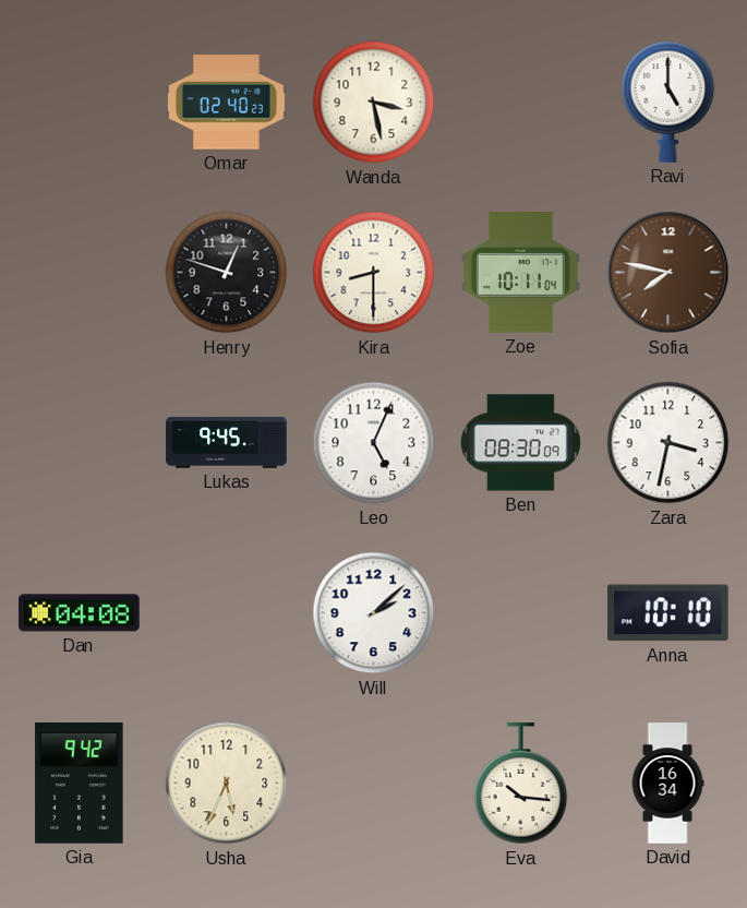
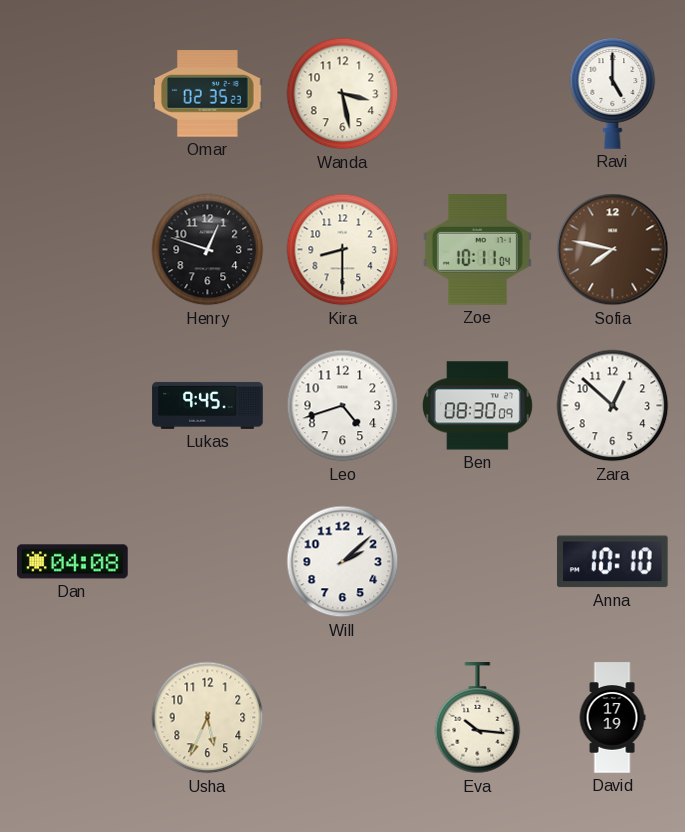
Omar: 02:40 -> 02:35
Leo: 5:04 -> 4:42
Zara: 3:32 -> 12:52
Gia: 9:42 -> none
David: 16:34 -> 17:19
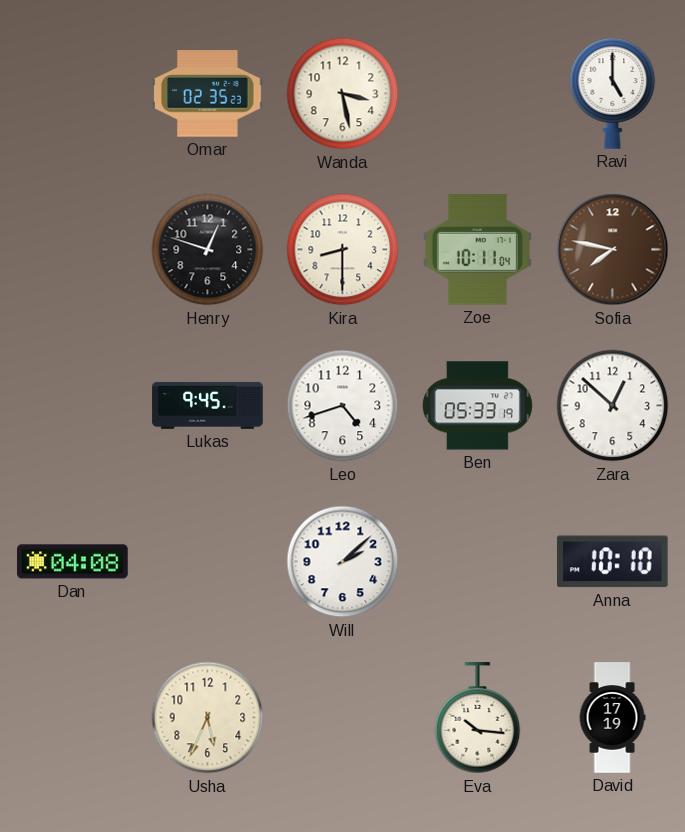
Ben: 08:30 -> 05:33
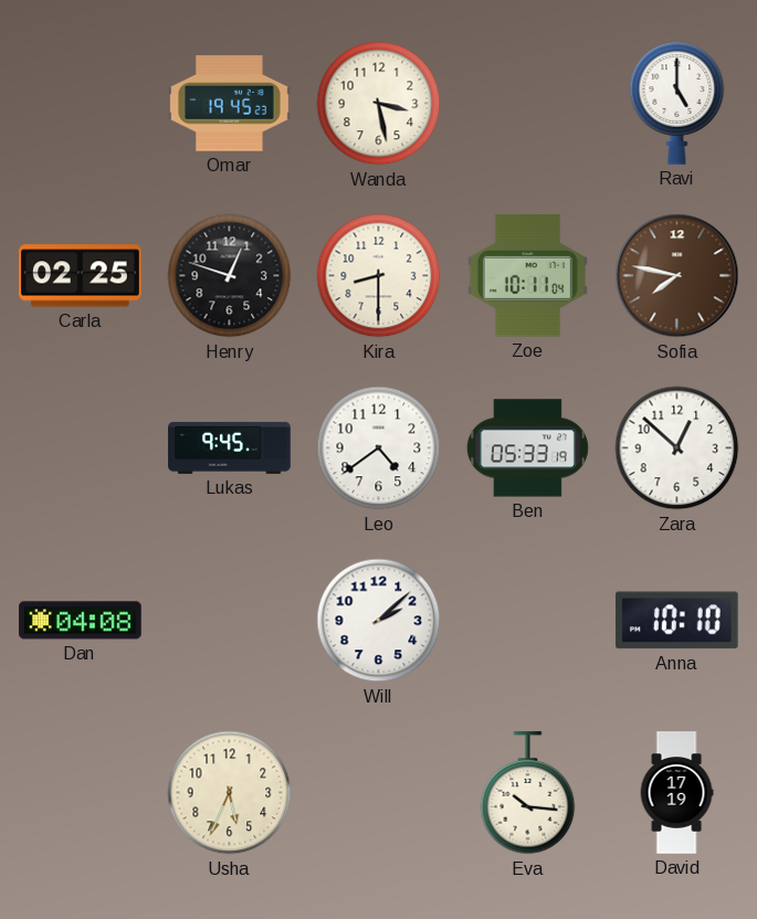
Omar: 02:35 -> 19:45
Carla: none -> 02:25
Leo: 4:42 -> 4:39
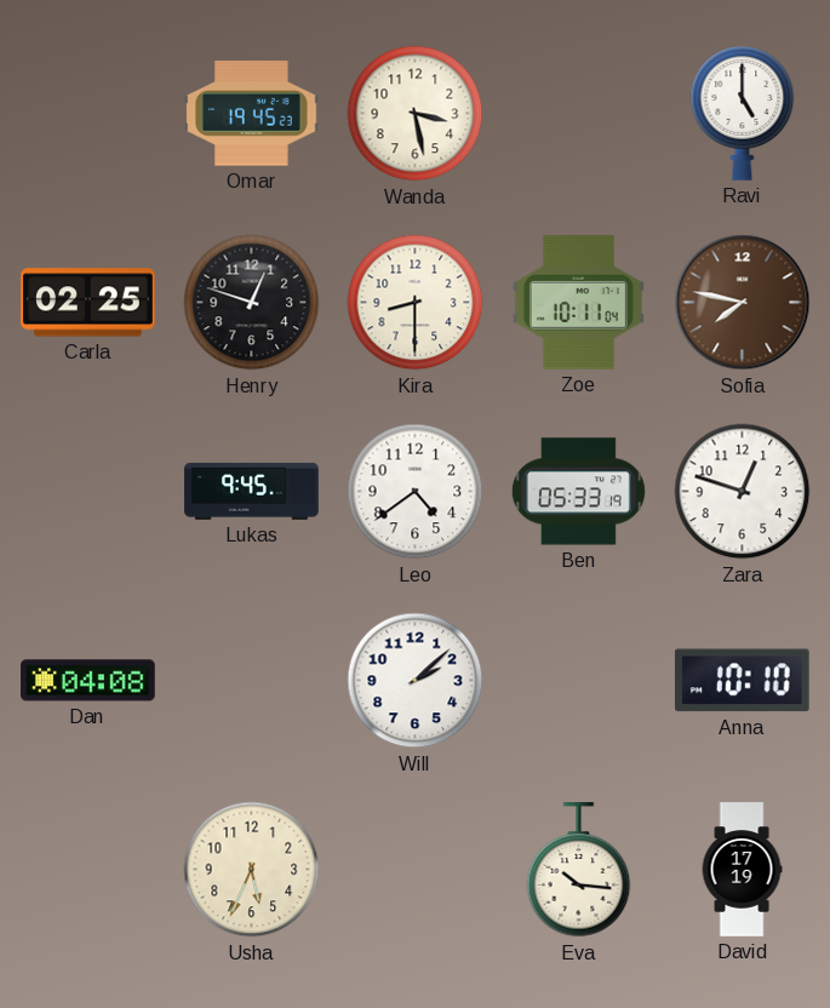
Zara: 12:52 -> 12:48
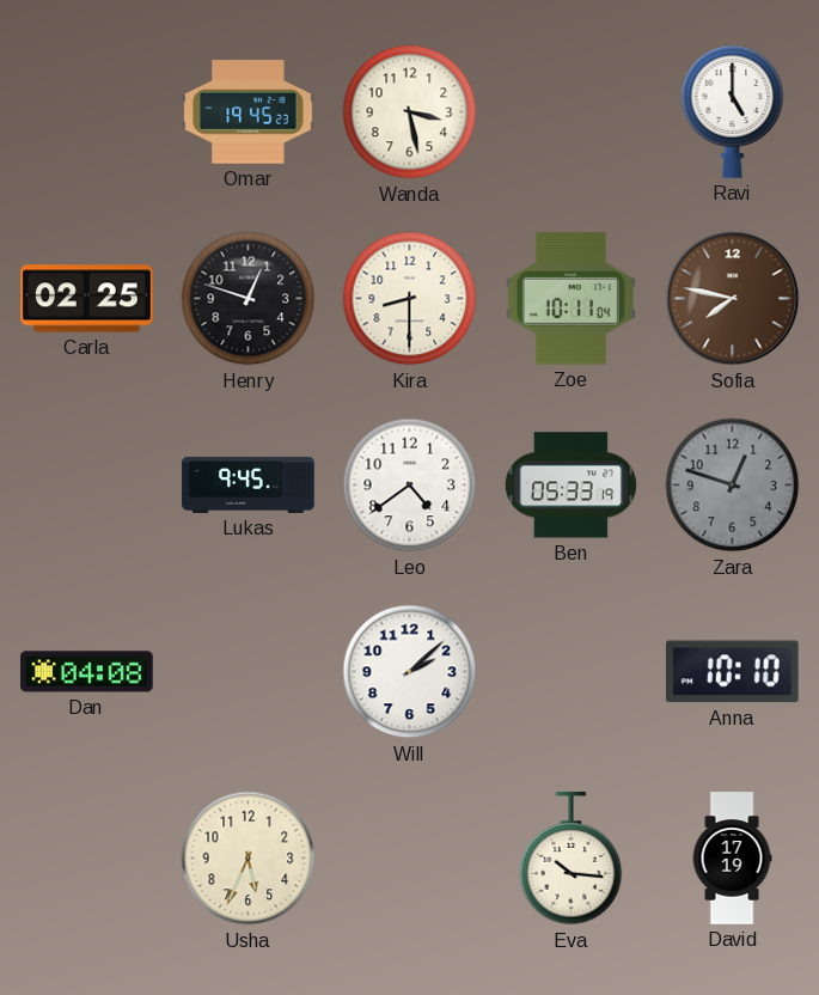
Zara dial: white -> grey
